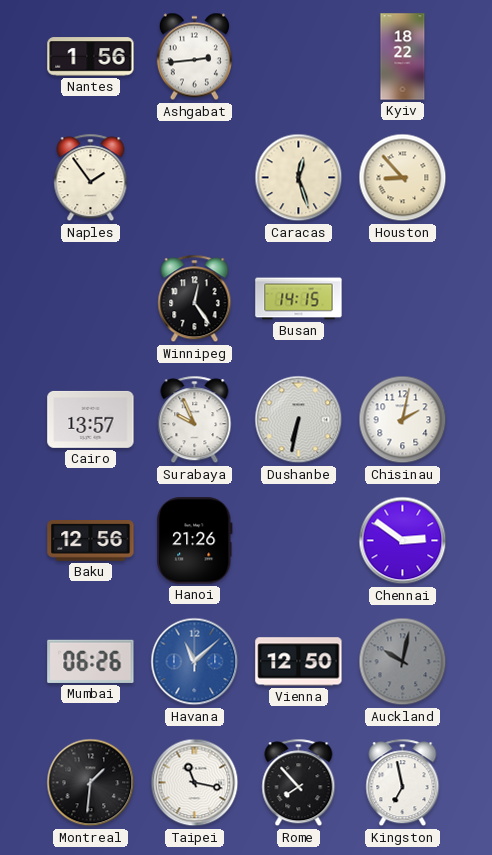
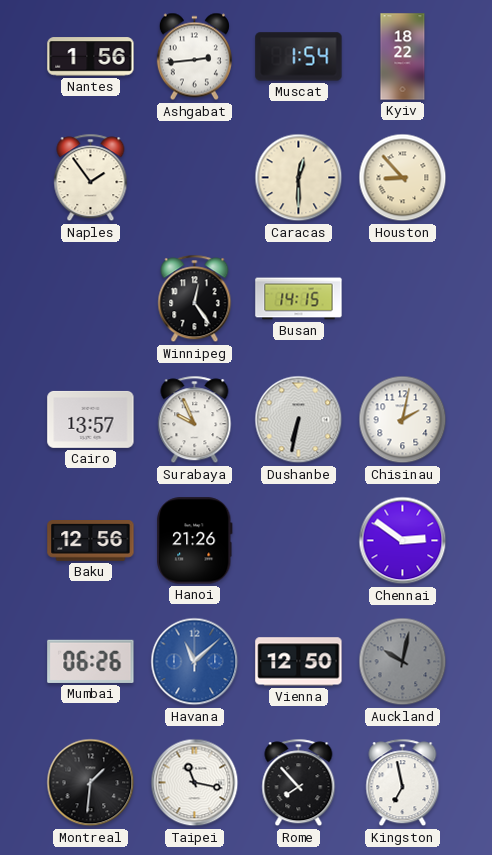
Muscat: none -> 1:54
Caracas: 12:27 -> 12:30
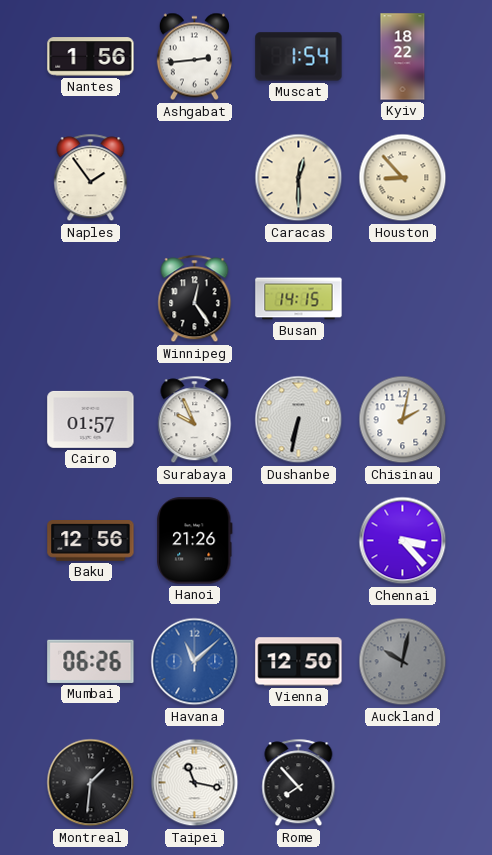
Cairo: 13:57 -> 01:57
Chennai: 2:51 -> 3:23
Kingston: 6:58 -> none
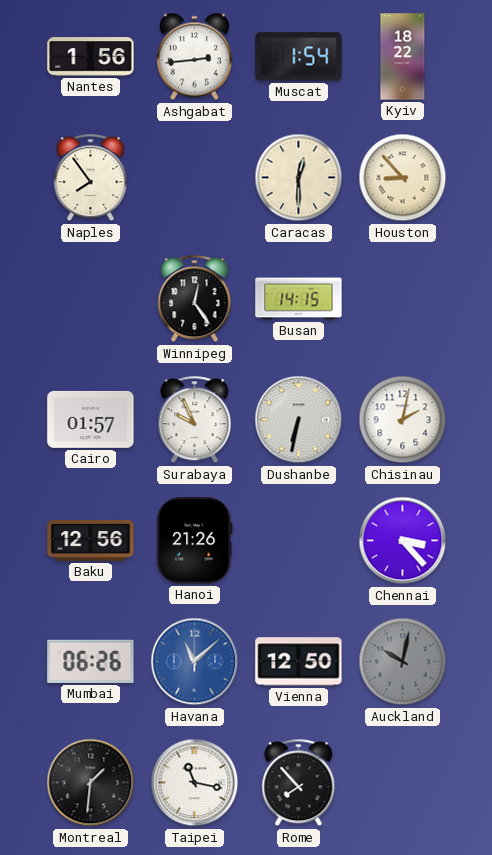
Naples: 1:54 -> 7:54
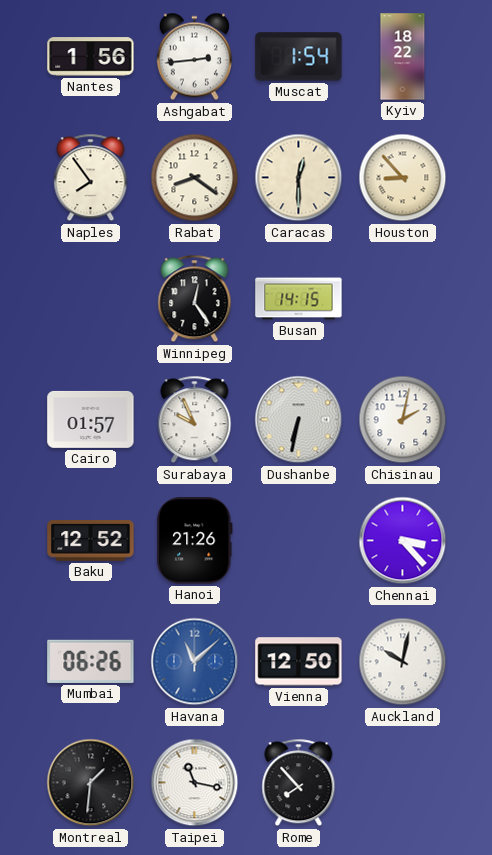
Rabat: none -> 8:21
Baku: 12:56 -> 12:52
Auckland dial: grey -> white
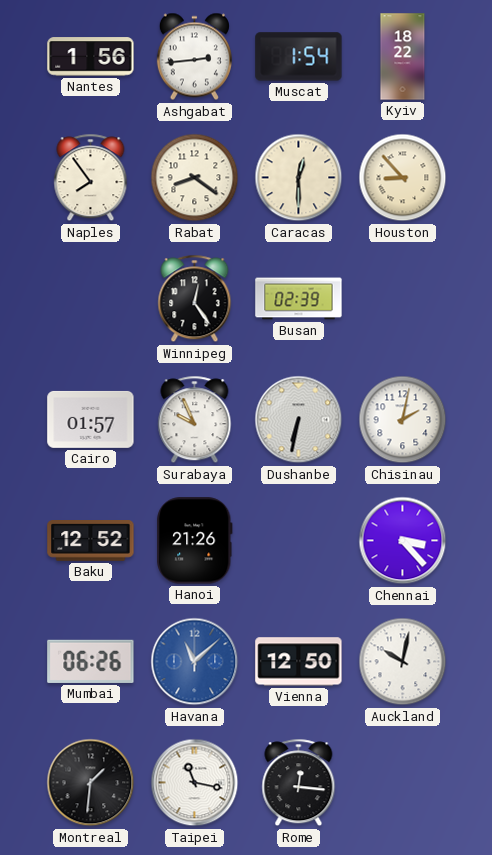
Busan: 14:15 -> 02:39
Rome: 7:53 -> 12:16
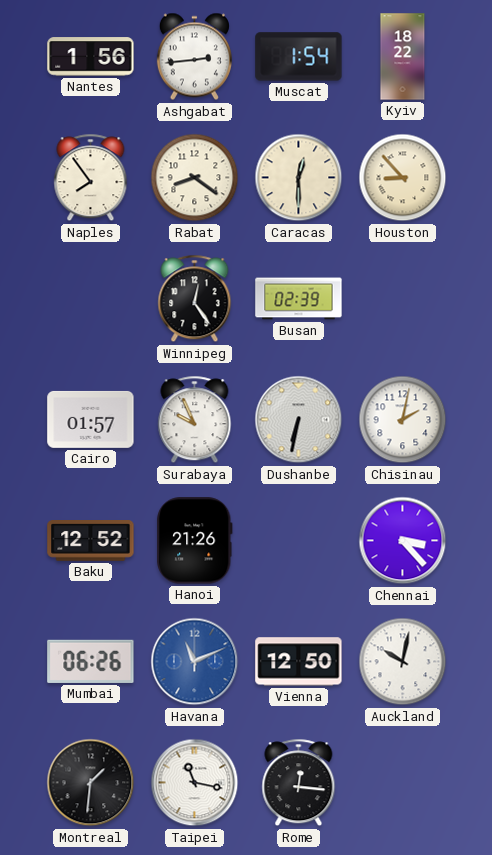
Havana: 11:08 -> 11:11
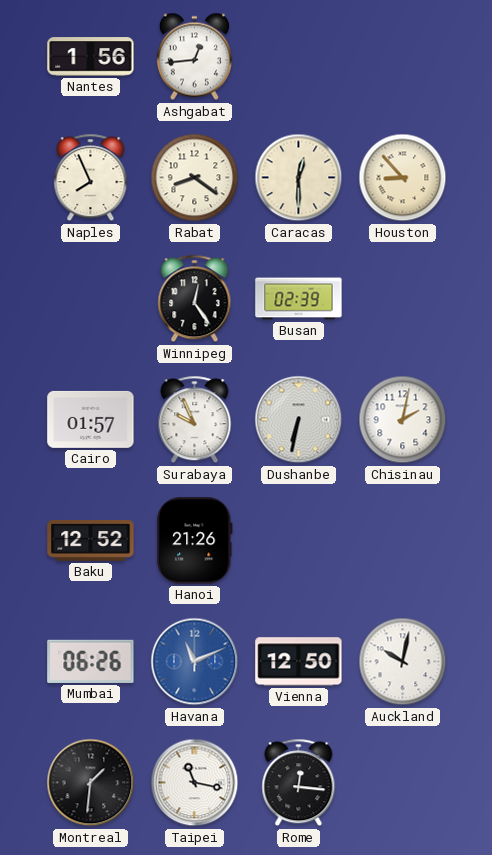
Ashgabat: 2:44 -> 12:44
Muscat: 1:54 -> none
Kyiv: 18:22 -> none
Naples: 7:54 -> 7:56
Chennai: 3:23 -> none
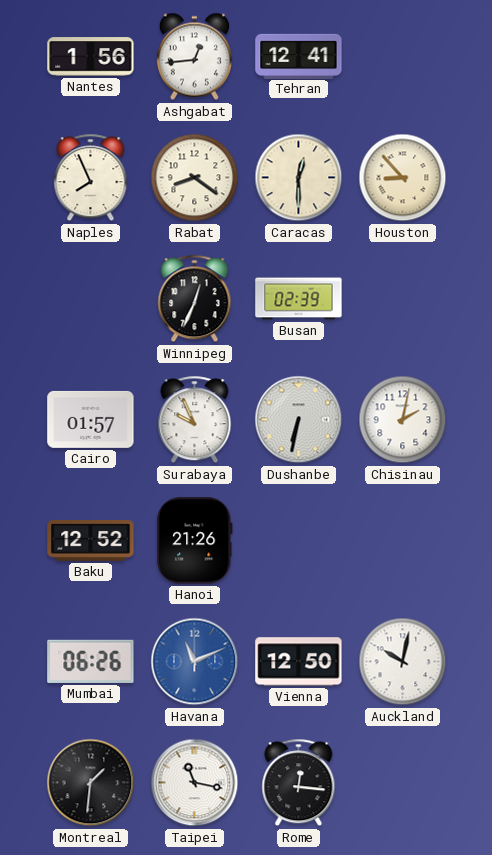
Tehran: none -> 12:41
Winnipeg: 12:24 -> 12:34
